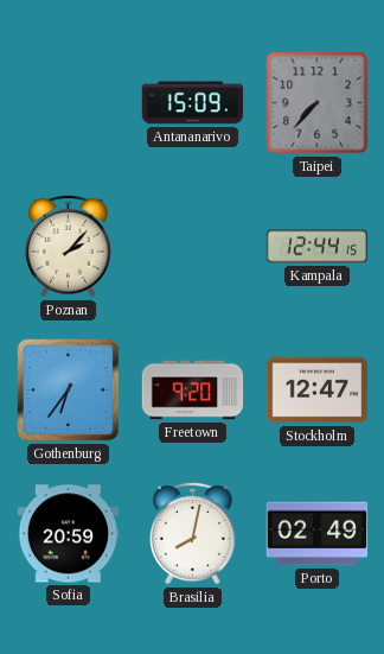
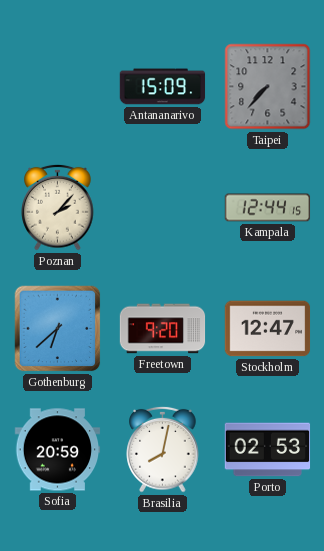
Gothenburg: 6:36 -> 6:38
Porto: 02:49 -> 02:53
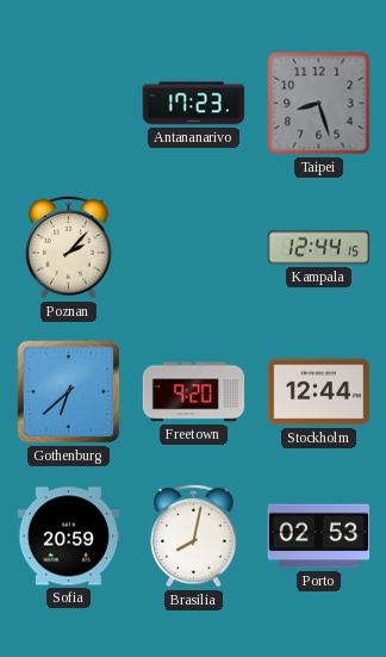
Antananarivo: 15:09 -> 17:23
Taipei: 7:37 -> 8:27
Stockholm: 12:47 -> 12:44
